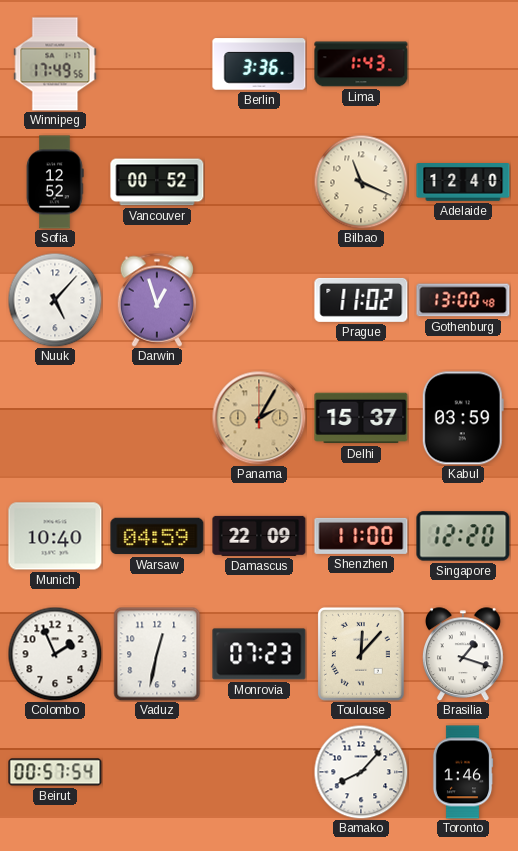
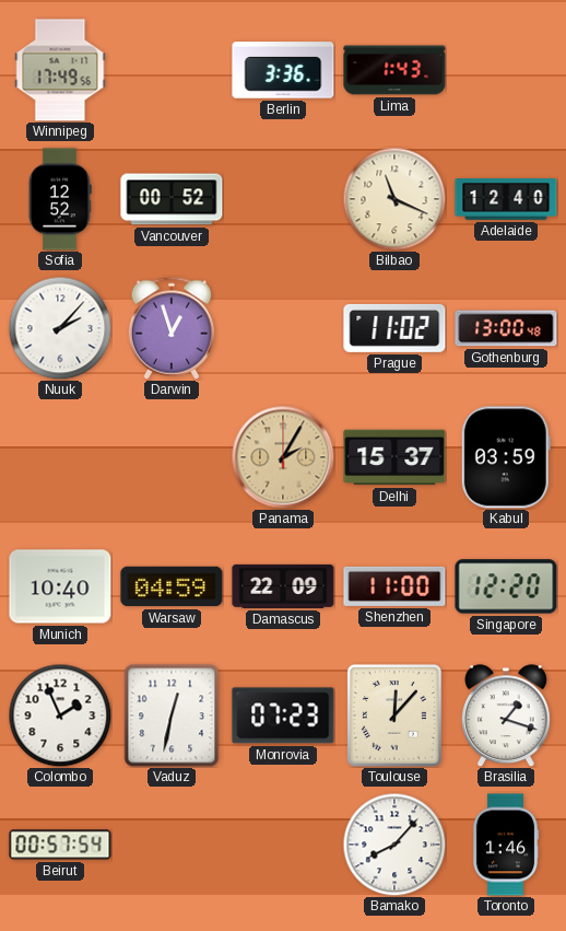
Nuuk: 5:07 -> 2:07
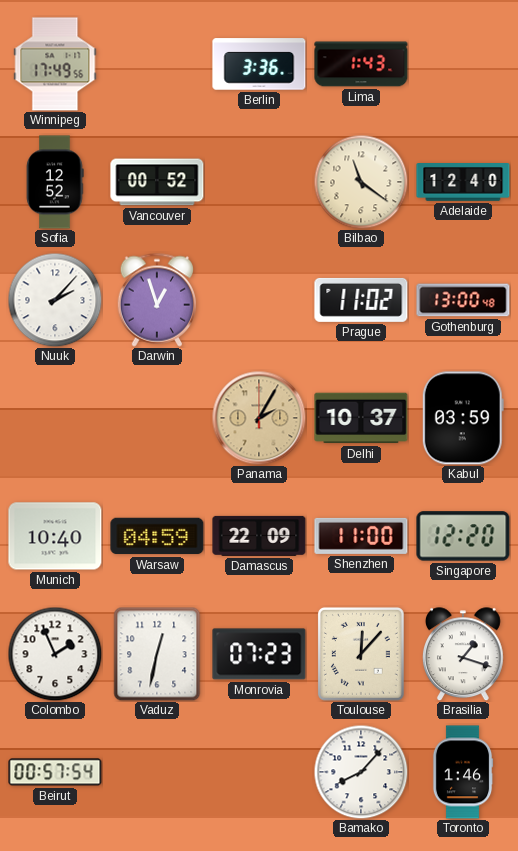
Bilbao: 11:19 -> 11:21
Delhi: 15:37 -> 10:37
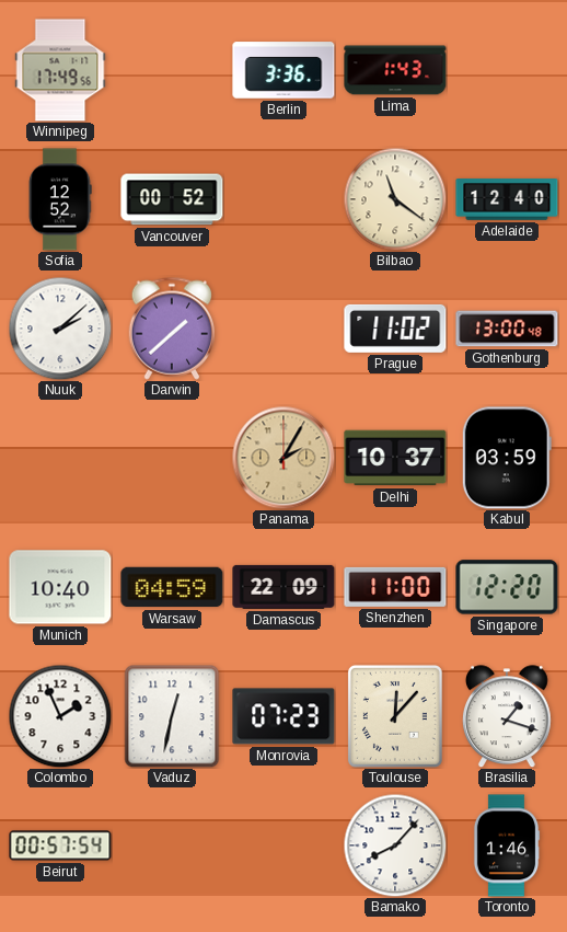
Nuuk: 2:07 -> 2:08
Darwin: 12:57 -> 1:38
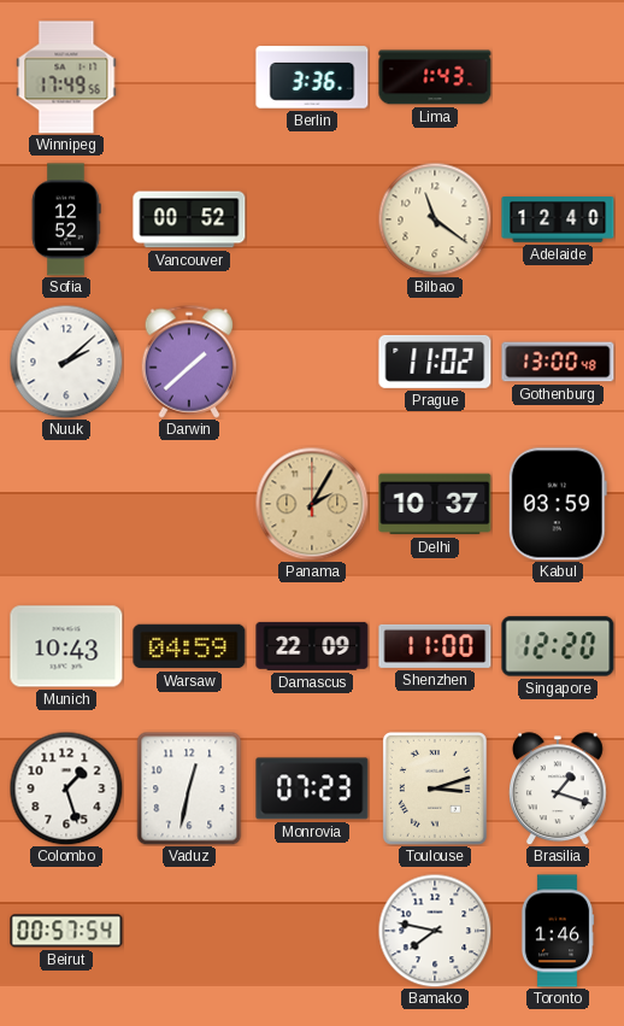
Munich: 10:40 -> 10:43
Colombo: 1:56 -> 1:27
Toulouse: 12:07 -> 3:12
Bamako: 8:07 -> 7:47
